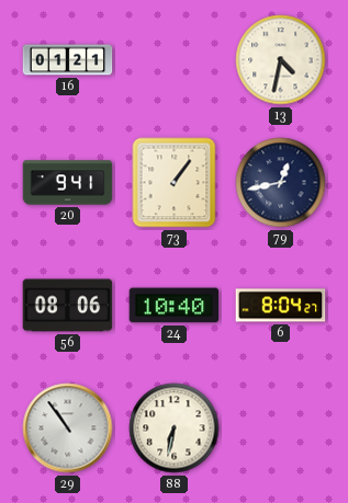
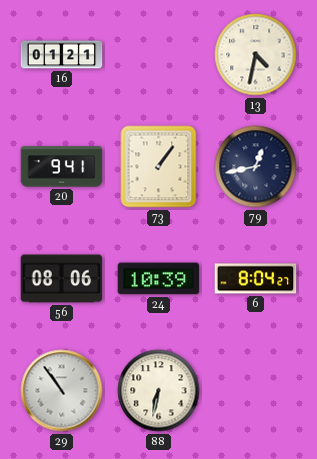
24: 10:40 -> 10:39
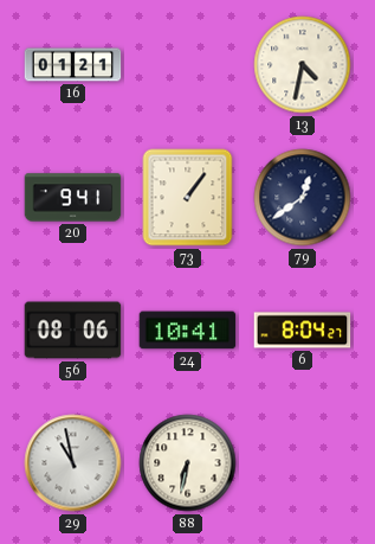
79: 12:43 -> 12:39
24: 10:39 -> 10:41
29: 10:54 -> 10:58
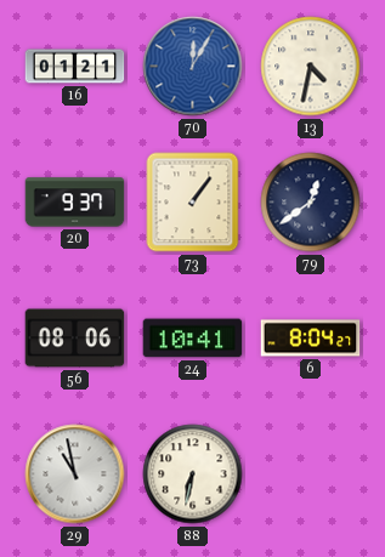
70: none -> 12:05
20: 9:41 -> 9:37
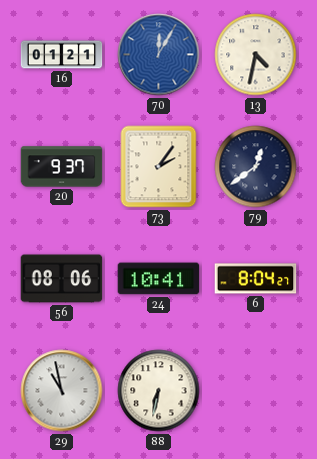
73: 1:06 -> 2:06
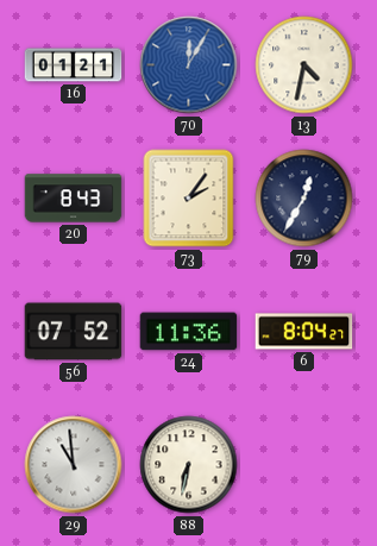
20: 9:37 -> 8:43
79: 12:39 -> 12:35
56: 08:06 -> 07:52
24: 10:41 -> 11:36
29: 10:58 -> 10:59
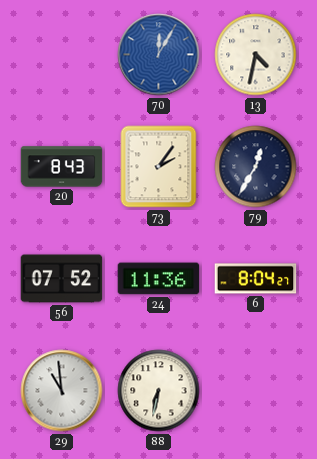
16: 01:21 -> none
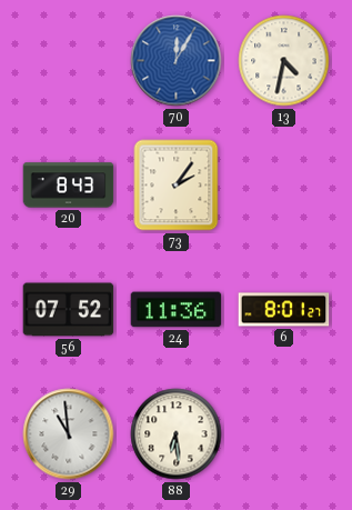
79: 12:35 -> none
6: 8:04 -> 8:01
88: 6:32 -> 6:29
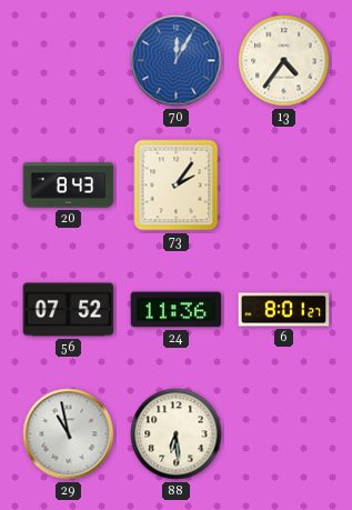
13: 4:32 -> 4:36
29: 10:59 -> 10:58
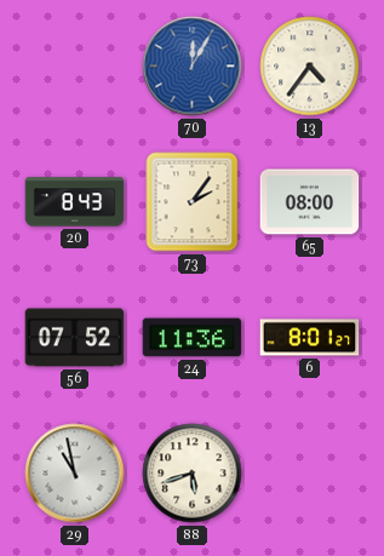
65: none -> 08:00
88: 6:29 -> 5:42
